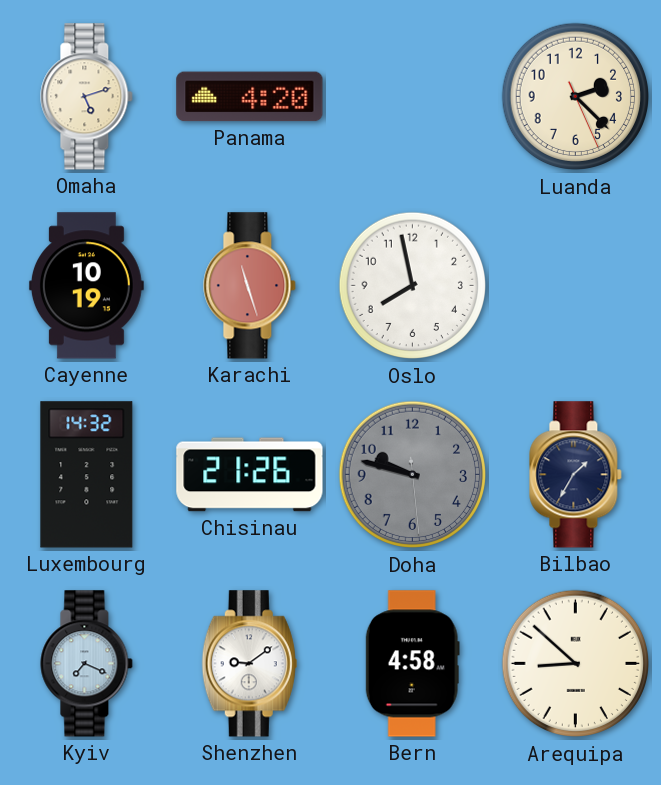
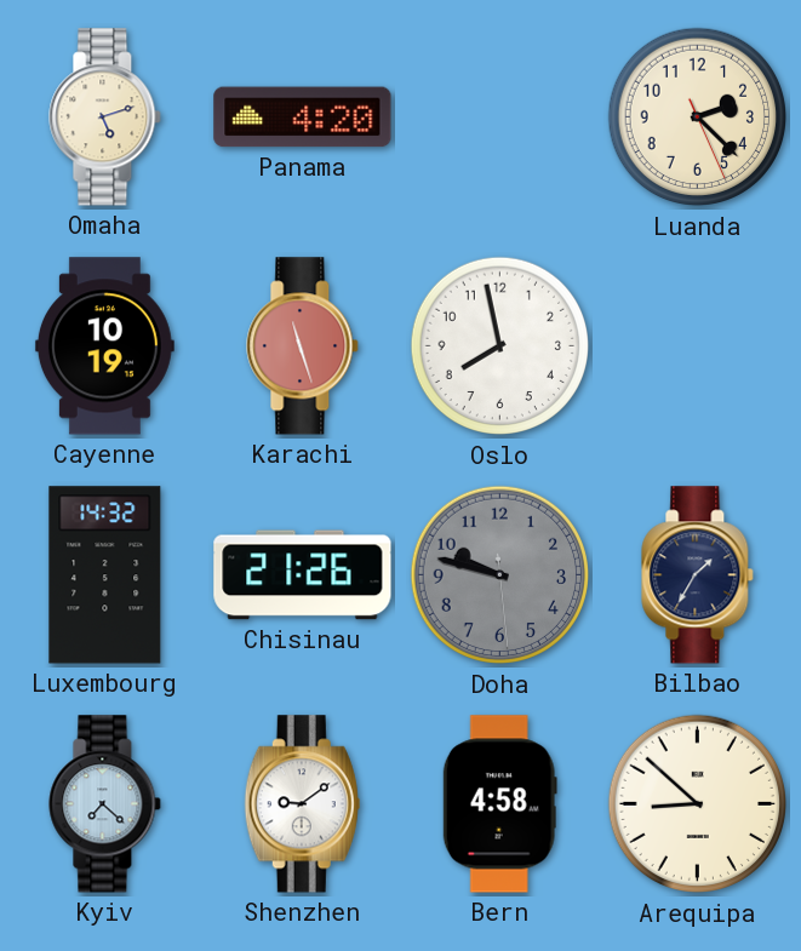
Kyiv: 7:19 -> 7:22
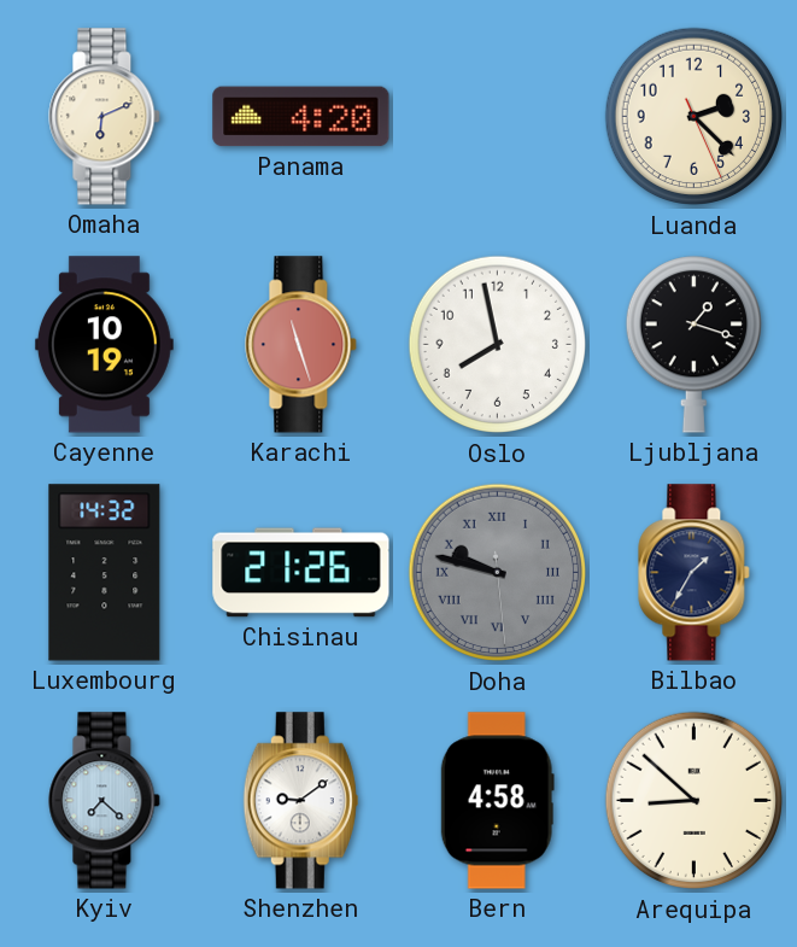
Omaha: 5:12 -> 6:11
Ljubljana: none -> 1:18
Doha numerals: Arabic -> Roman
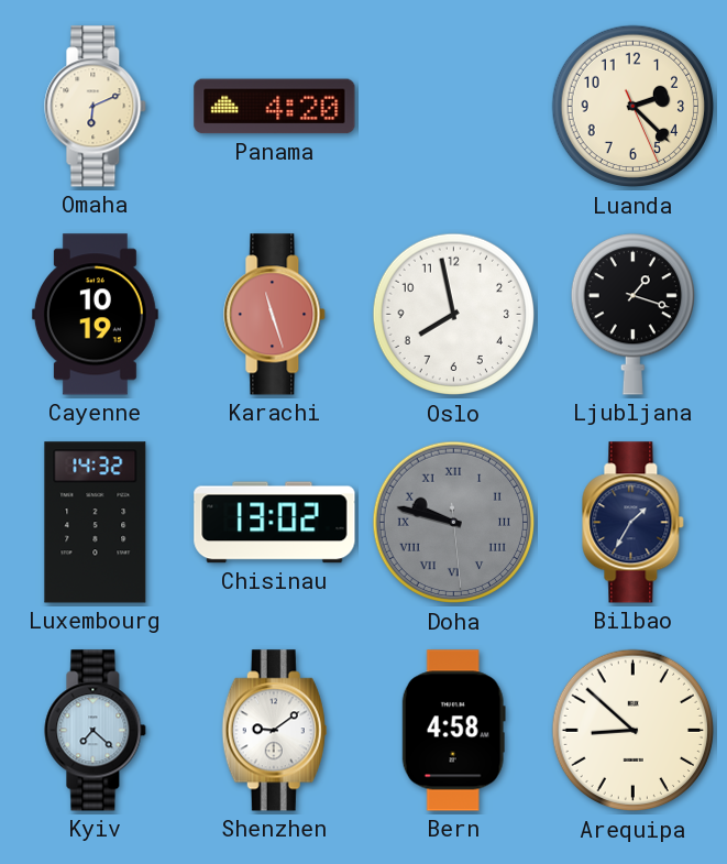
Chisinau: 21:26 -> 13:02
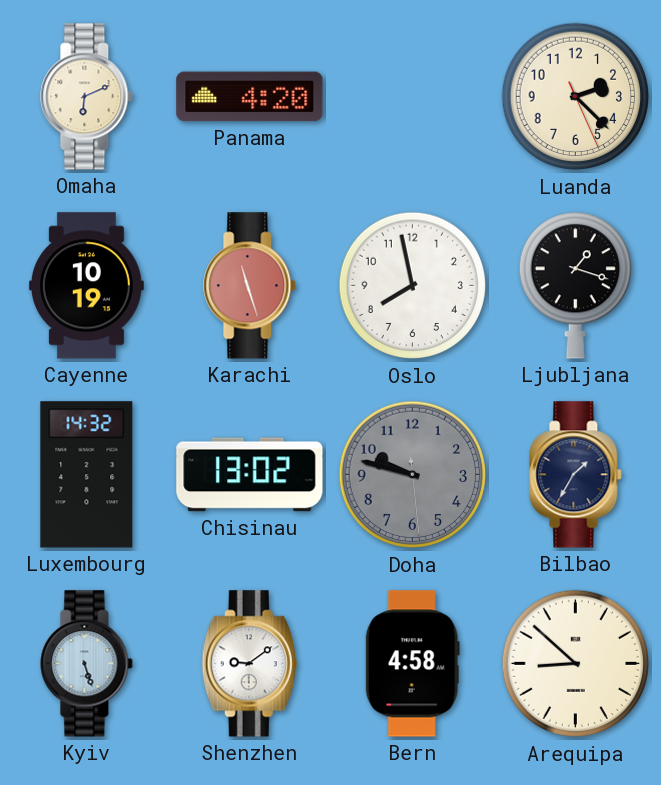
Doha numerals: Roman -> Arabic
Kyiv: 7:22 -> 5:27
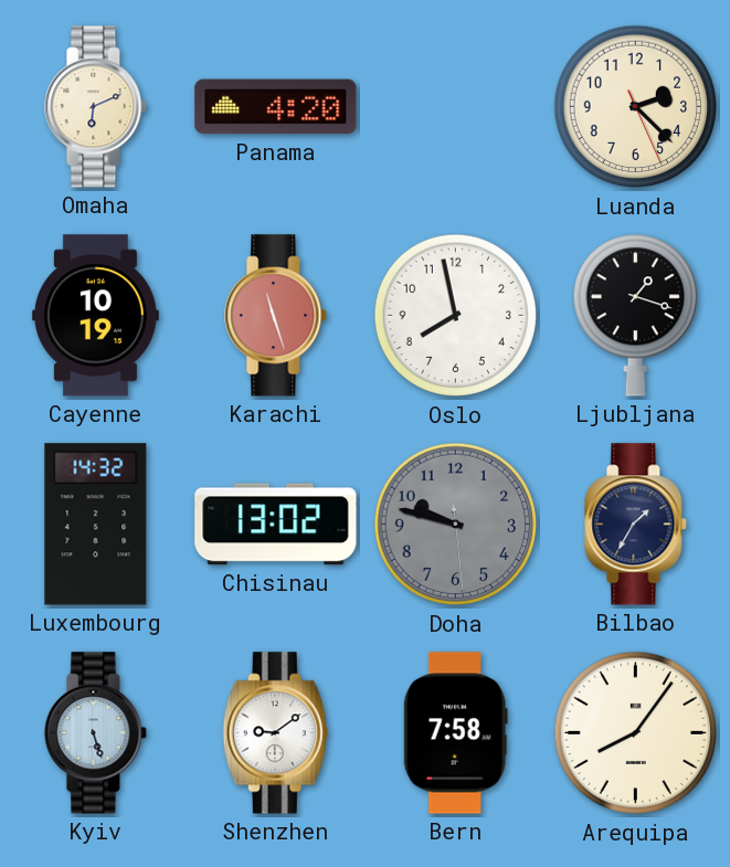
Bern: 4:58 -> 7:58
Arequipa: 8:52 -> 8:06
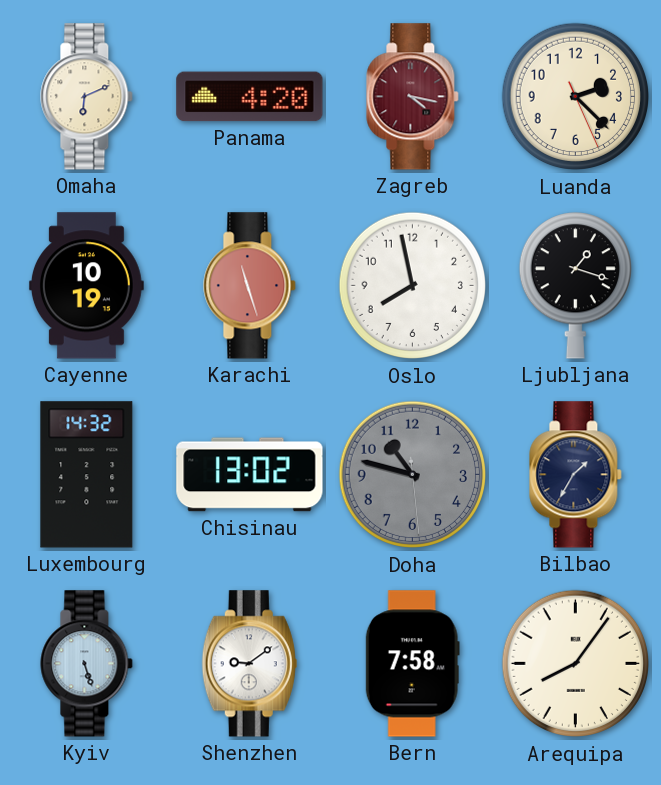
Zagreb: none -> 4:17
Doha: 9:47 -> 10:47
